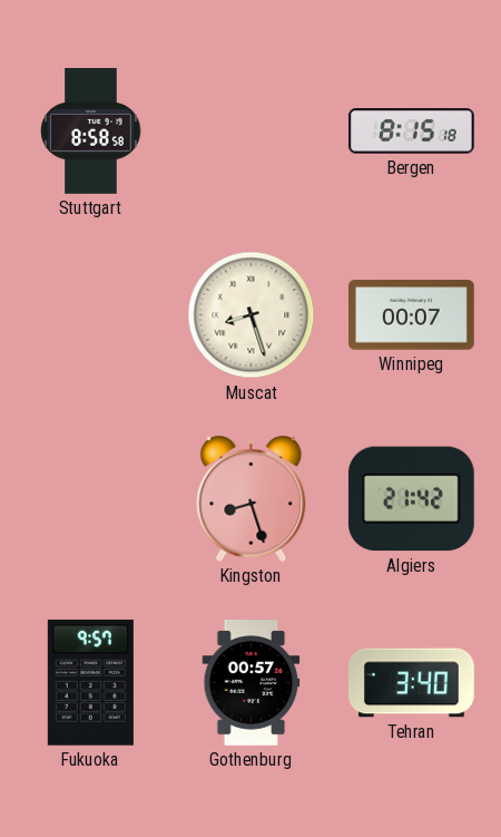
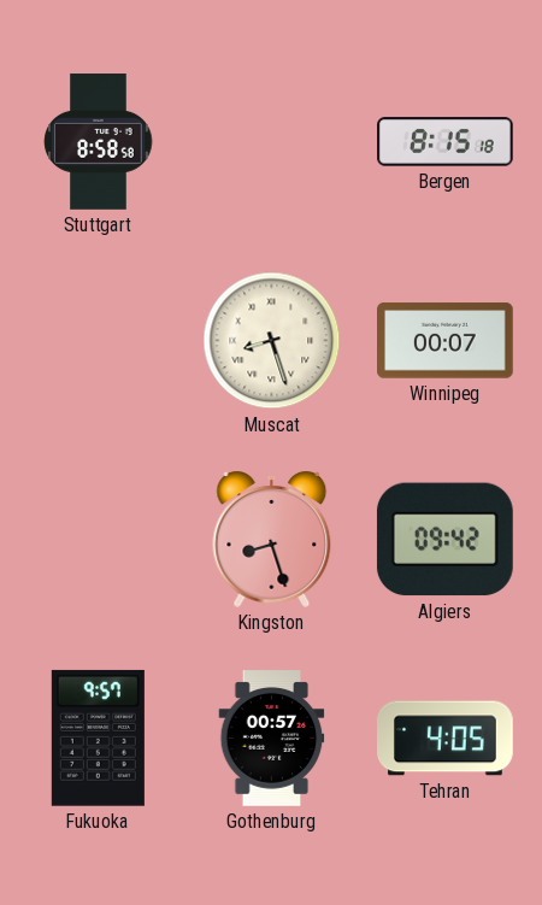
Algiers: 21:42 -> 09:42
Tehran: 3:40 -> 4:05
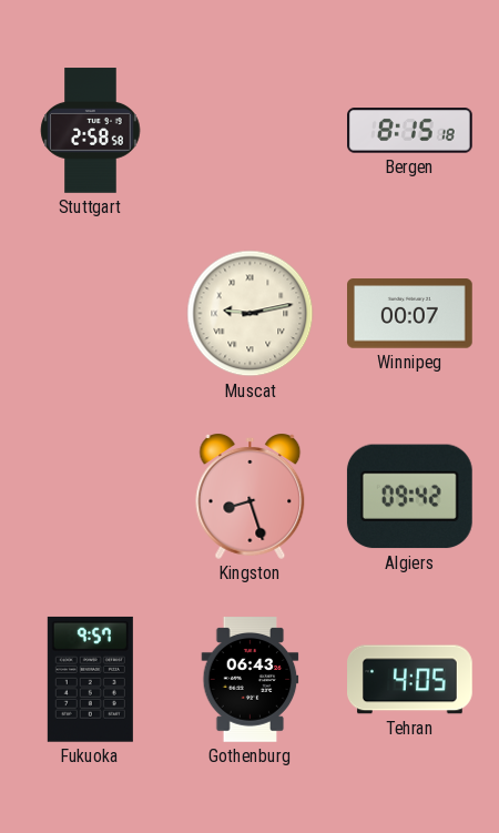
Stuttgart: 8:58 -> 2:58
Muscat: 8:27 -> 9:13
Gothenburg: 00:57 -> 06:43
